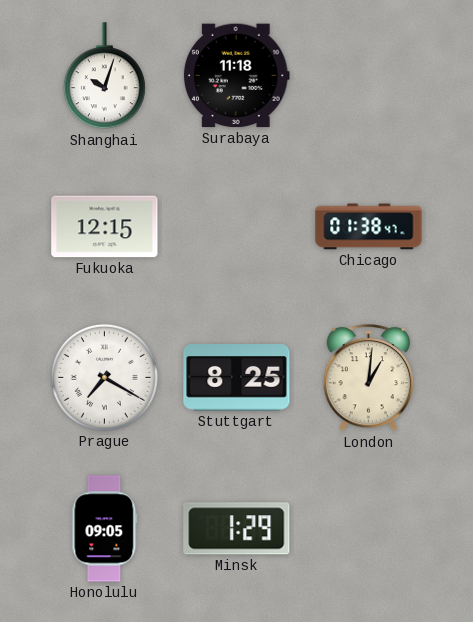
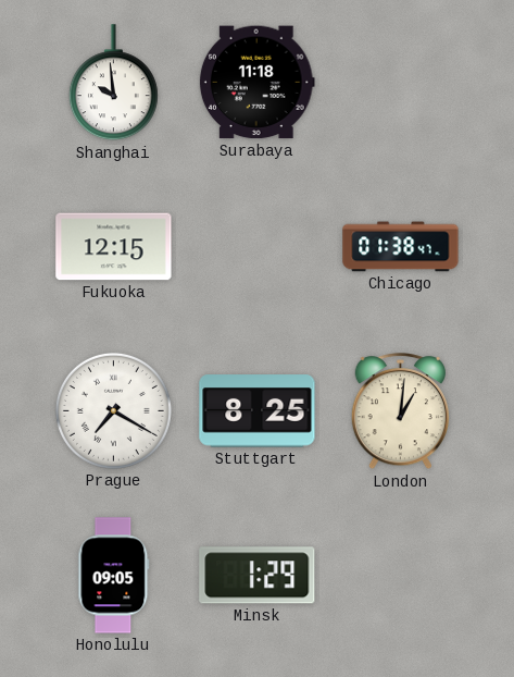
Shanghai: 10:03 -> 9:59
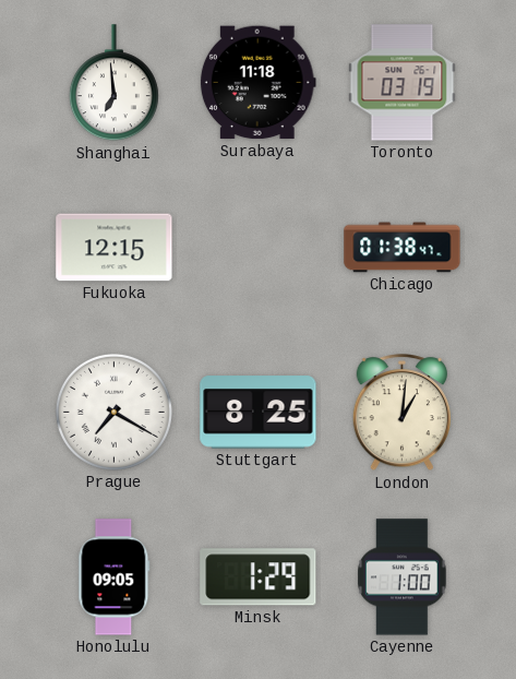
Shanghai: 9:59 -> 6:59
Toronto: none -> 03:19
Cayenne: none -> 1:00
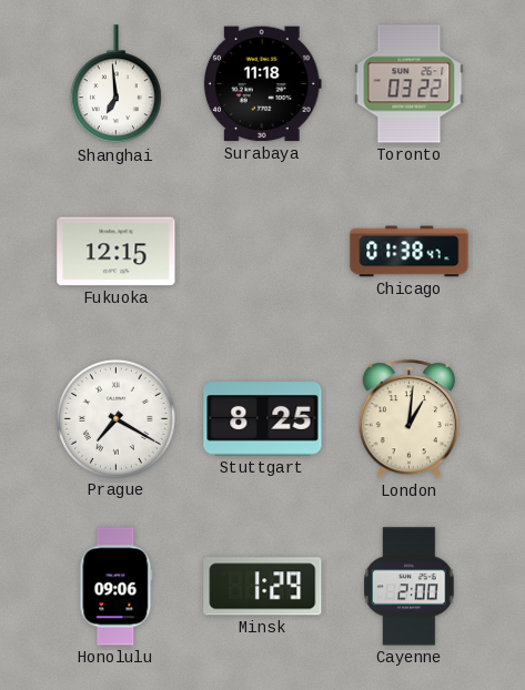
Toronto: 03:19 -> 03:22
Honolulu: 09:05 -> 09:06
Cayenne: 1:00 -> 2:00
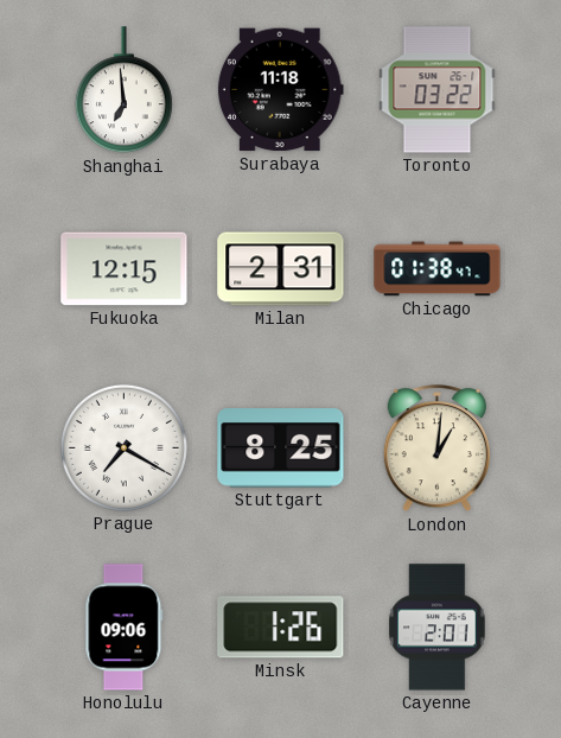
Milan: none -> 2:31
Minsk: 1:29 -> 1:26
Cayenne: 2:00 -> 2:01
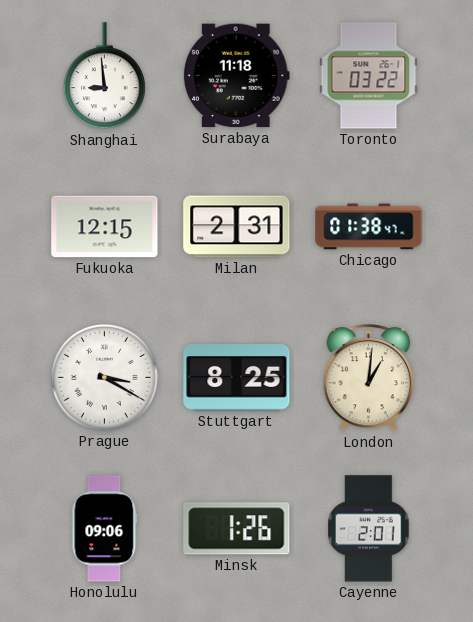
Shanghai: 6:59 -> 8:59
Prague: 7:20 -> 3:20
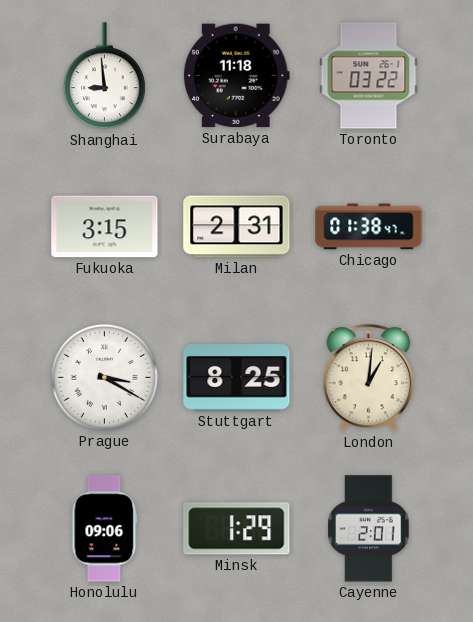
Fukuoka: 12:15 -> 3:15
Minsk: 1:26 -> 1:29
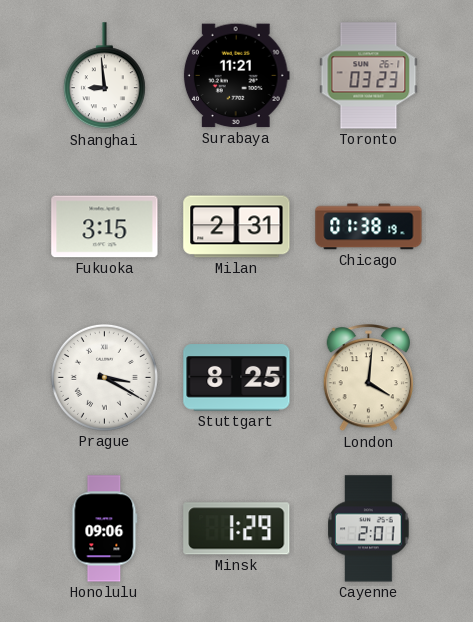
Surabaya: 11:18 -> 11:21
Toronto: 03:22 -> 03:23
Chicago: 01:38:47 -> 01:38:19
London: 1:01 -> 4:01
